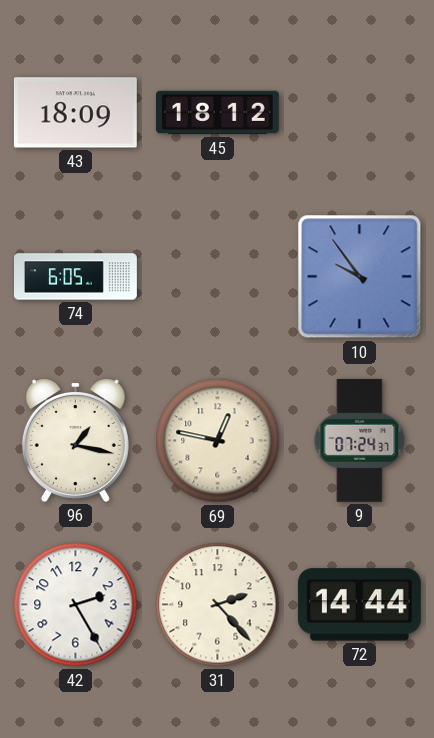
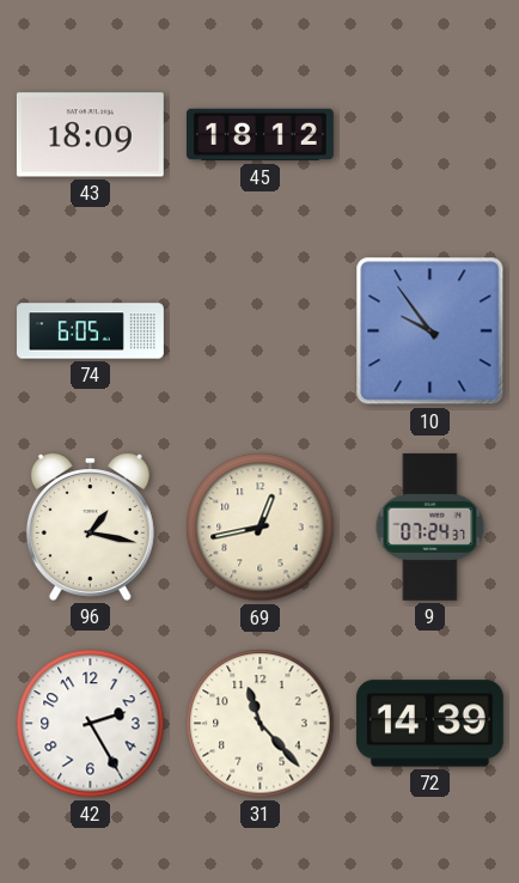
69: 12:47 -> 12:43
31: 2:23 -> 11:23
72: 14:44 -> 14:39
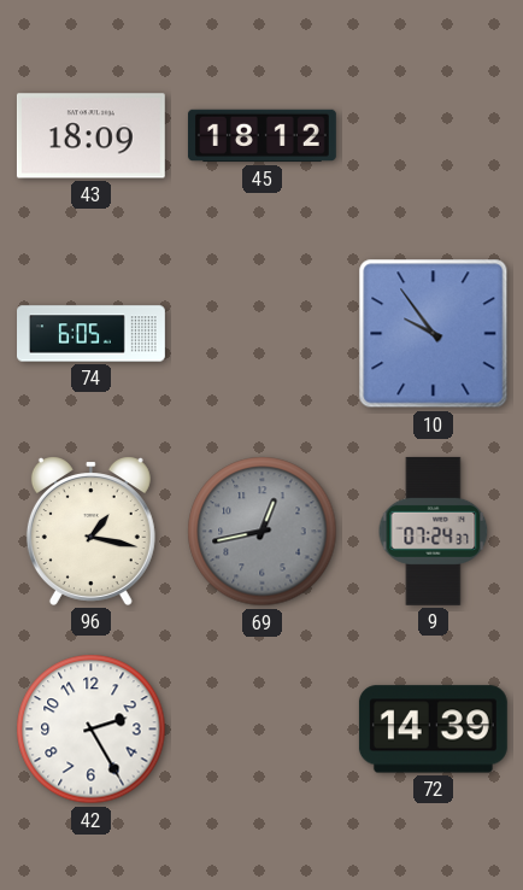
69 dial: cream -> grey
31: 11:23 -> none
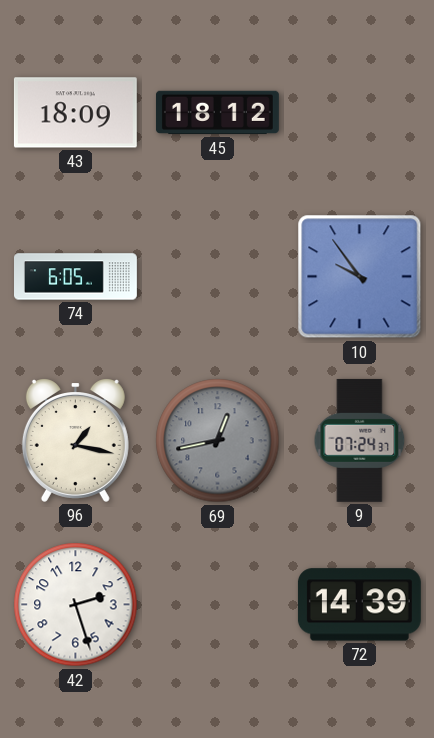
42: 2:25 -> 2:27
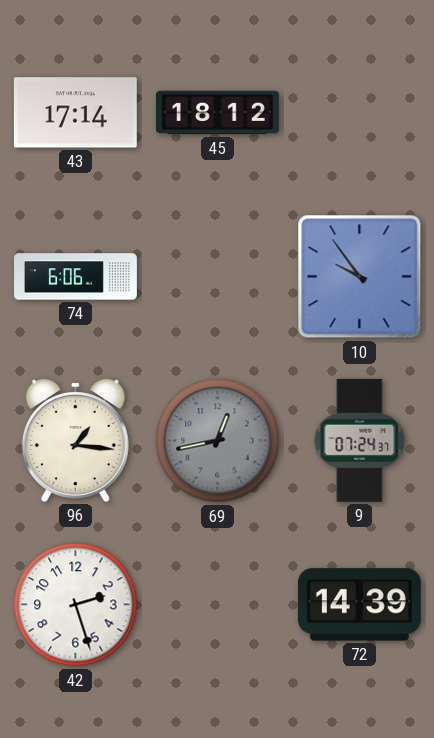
43: 18:09 -> 17:14
74: 6:05 -> 6:06
96: 1:17 -> 1:16
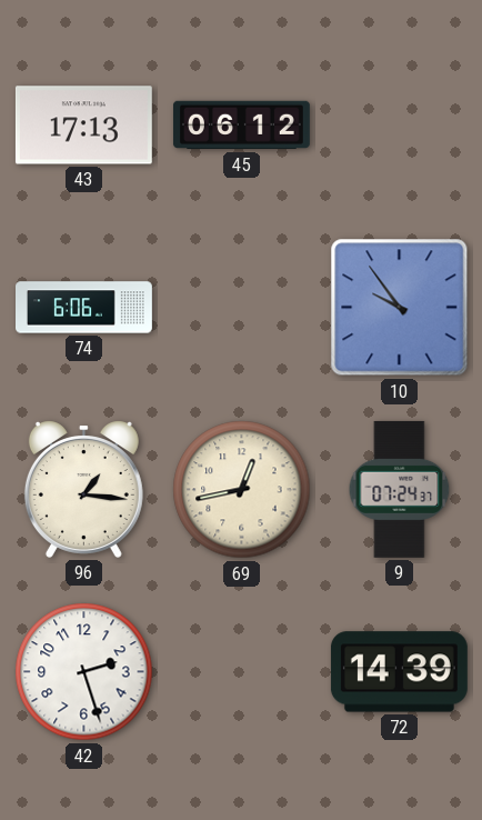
43: 17:14 -> 17:13
45: 18:12 -> 06:12
69 dial: grey -> cream
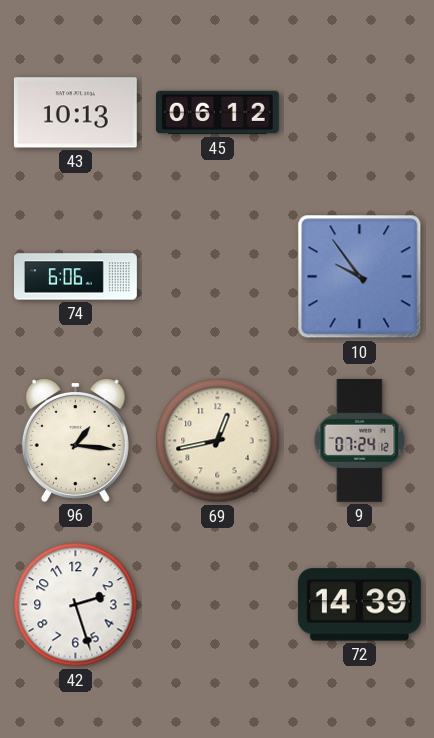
43: 17:13 -> 10:13
9: 07:24:37 -> 07:24:12
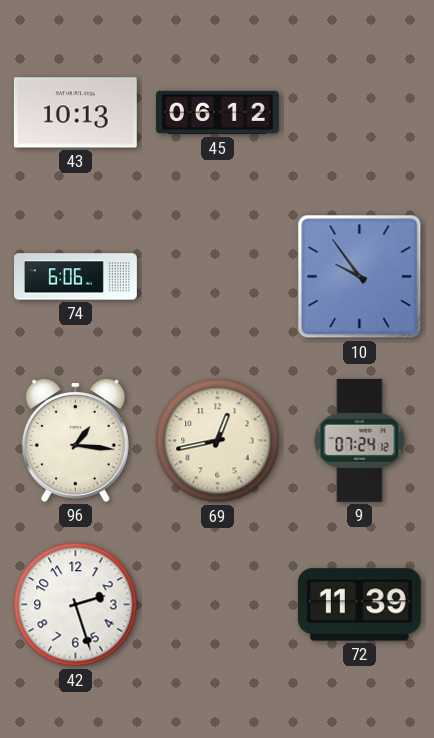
72: 14:39 -> 11:39
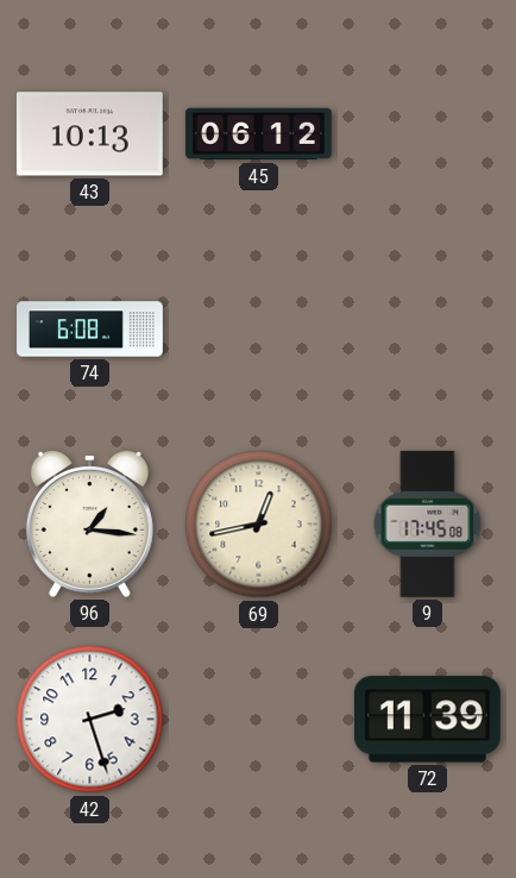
74: 6:06 -> 6:08
10: 9:54 -> none
9: 07:24 -> 17:45
